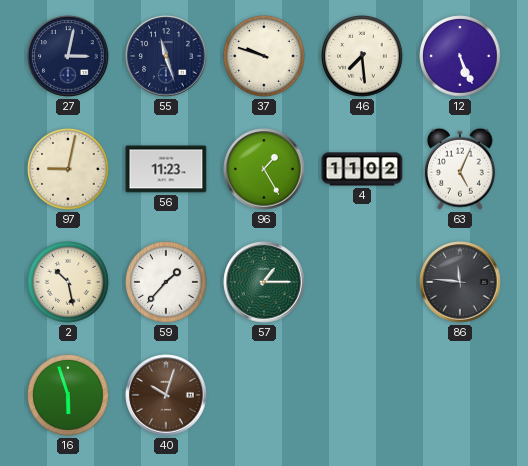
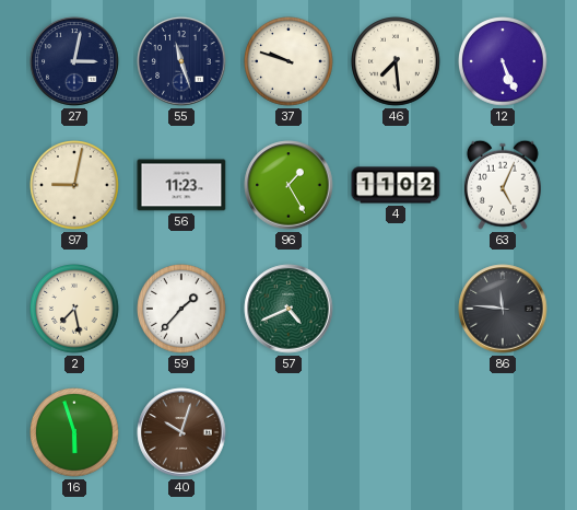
2: 10:28 -> 7:28
57: 1:15 -> 4:41
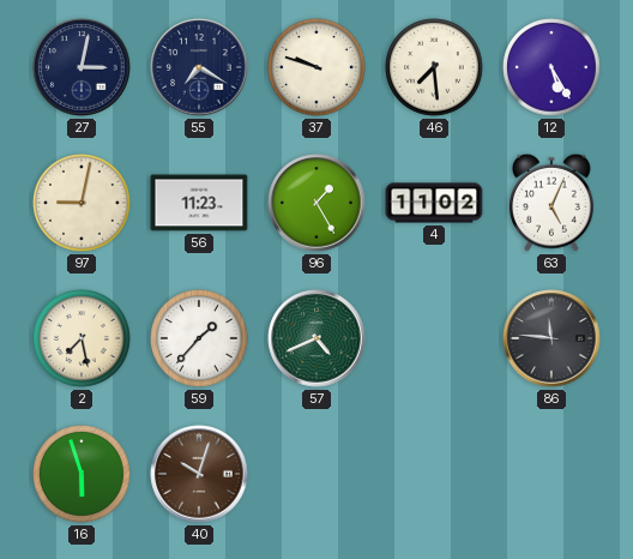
55: 11:27 -> 7:20
12: 5:26 -> 5:25
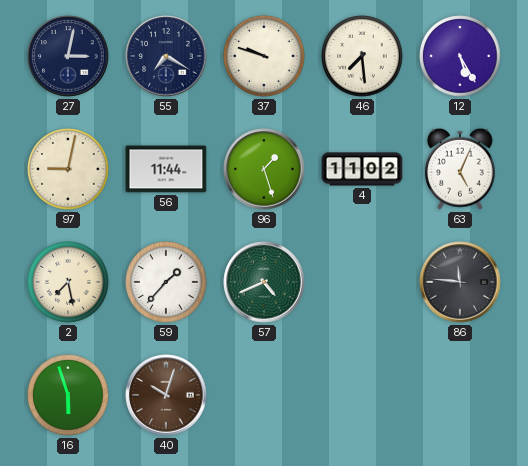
56: 11:23 -> 11:44
96: 1:25 -> 1:27
